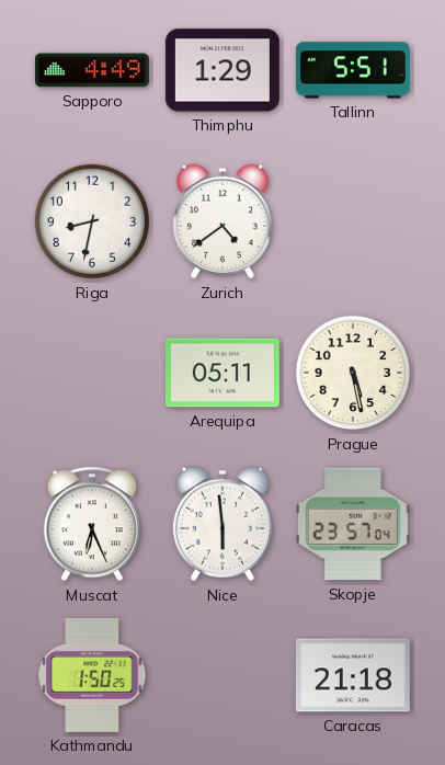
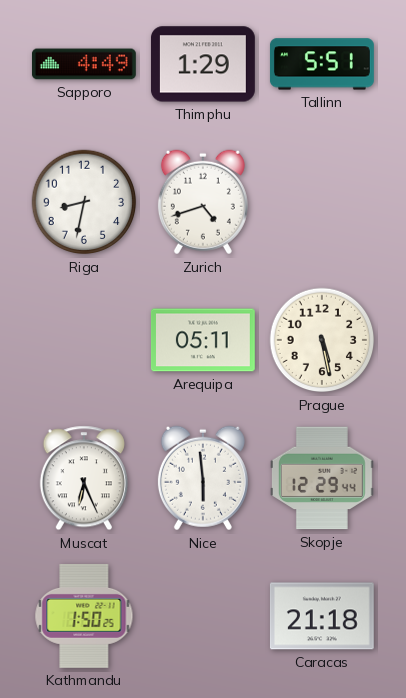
Zurich: 4:39 -> 4:42
Skopje: 23:57 -> 12:29
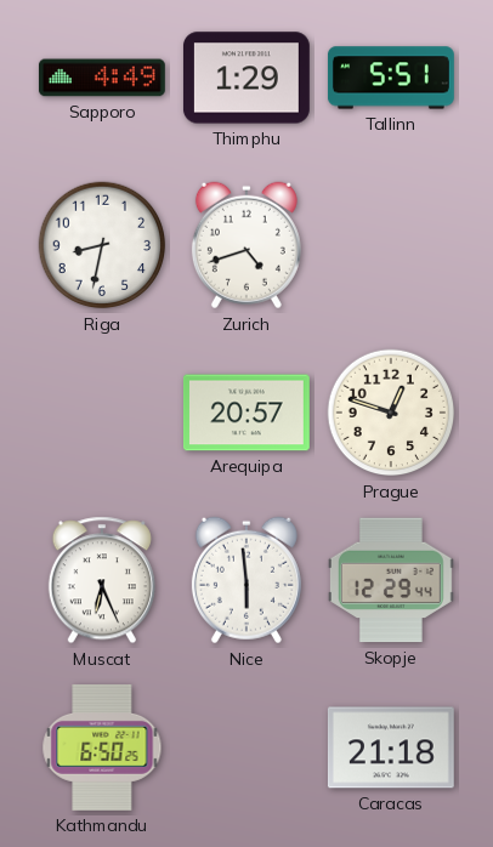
Arequipa: 05:11 -> 20:57
Prague: 5:28 -> 12:48
Kathmandu: 1:50 -> 6:50
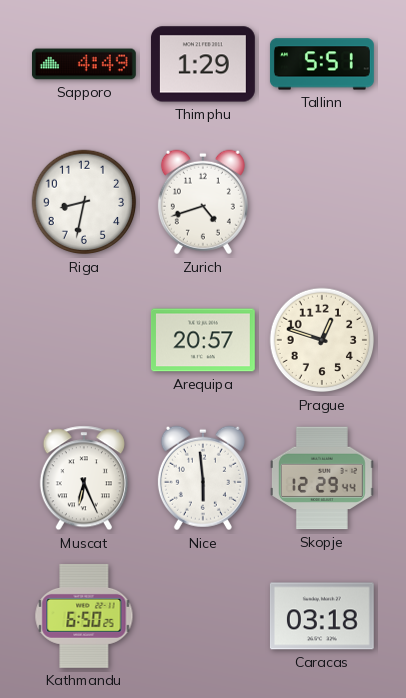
Caracas: 21:18 -> 03:18
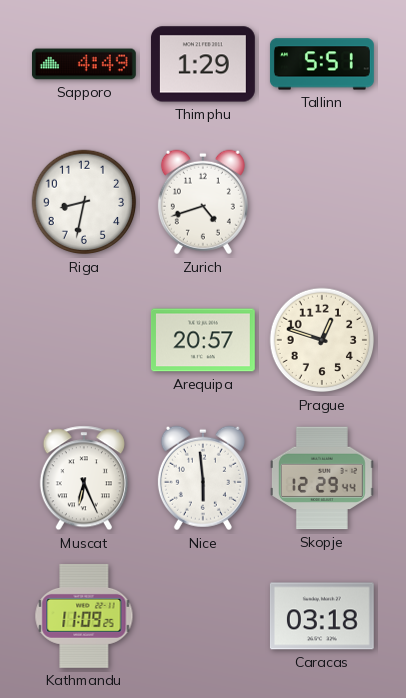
Kathmandu: 6:50 -> 11:09
